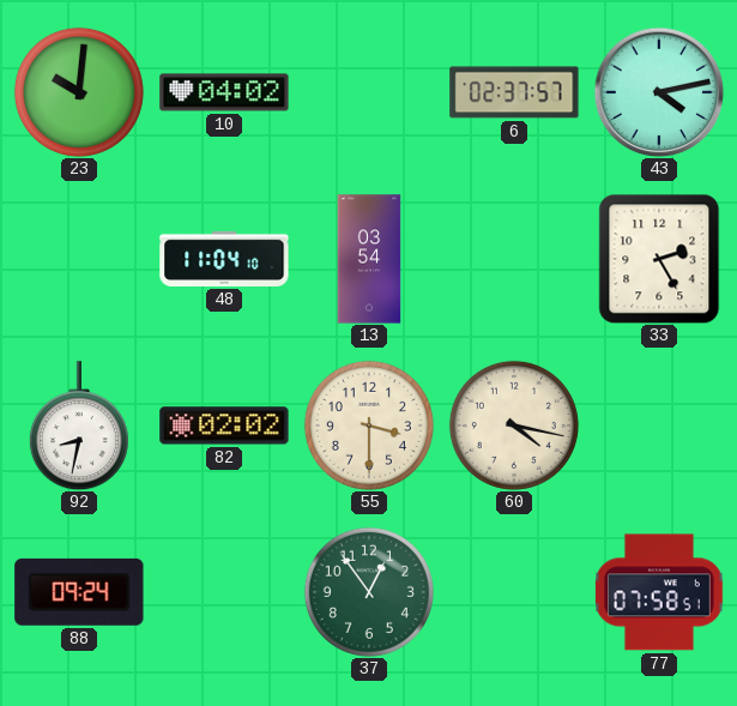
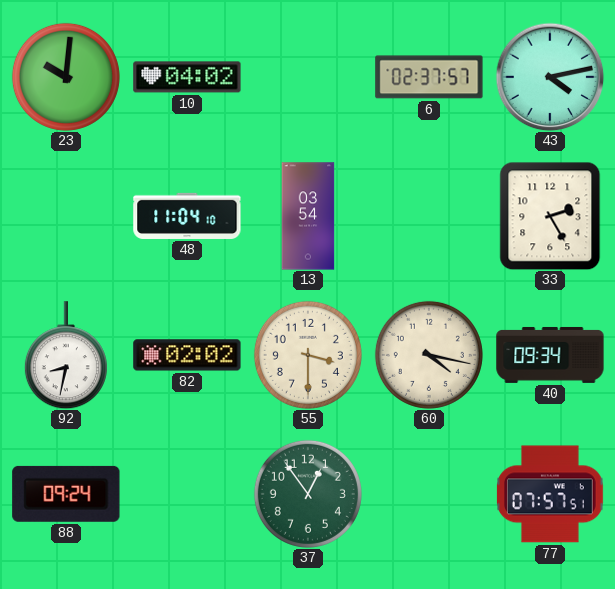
40: none -> 09:34
77: 07:58 -> 07:57
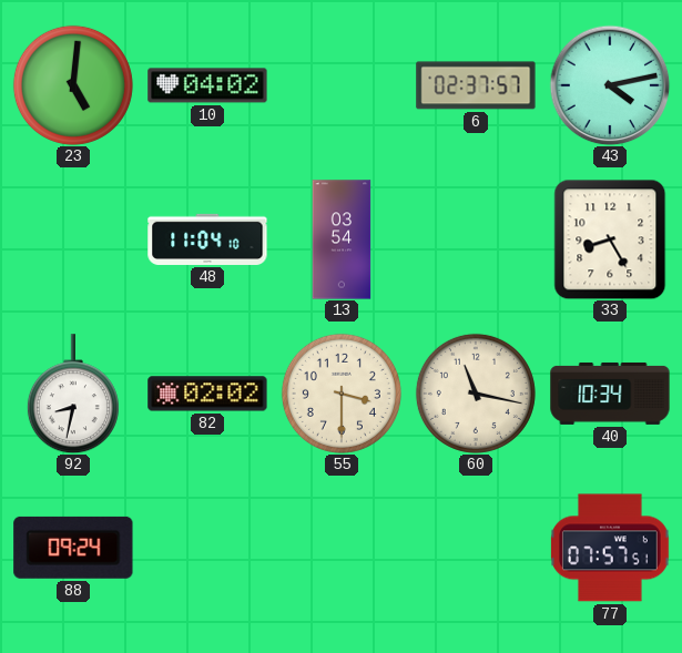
23: 10:01 -> 5:01
33: 2:25 -> 8:25
60: 4:17 -> 11:17
40: 09:34 -> 10:34
37: 12:54 -> none
